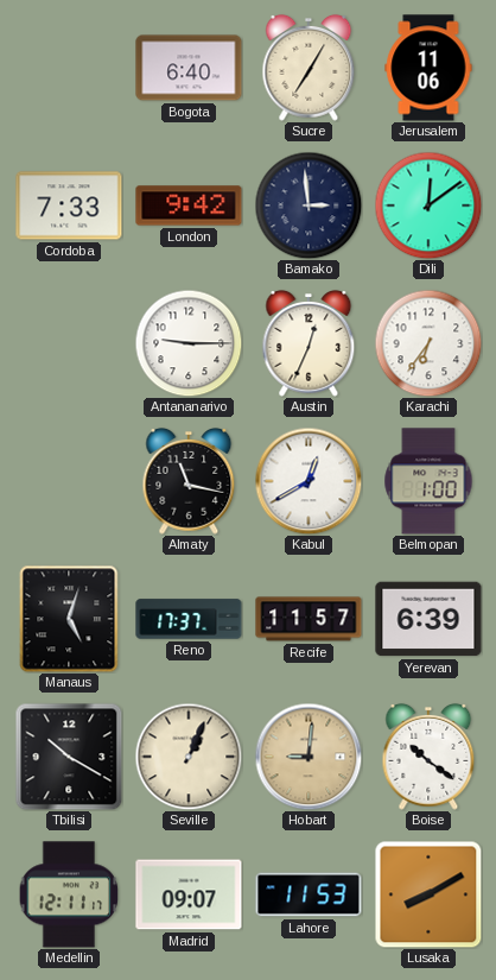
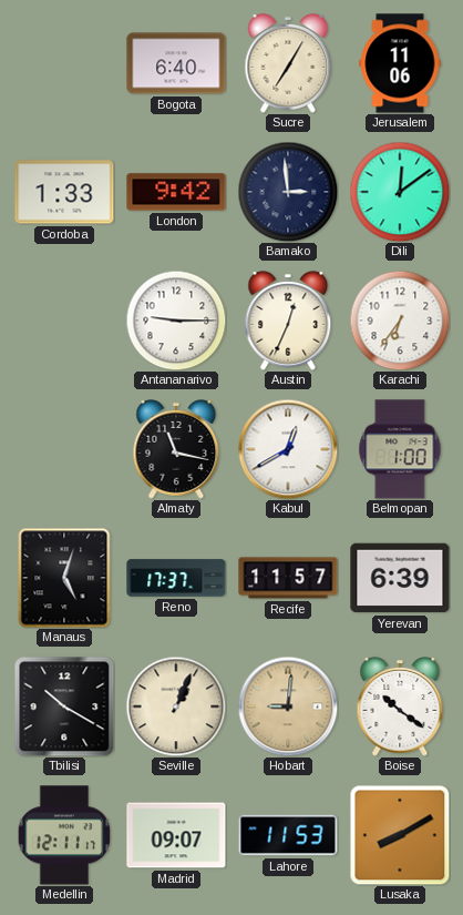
Cordoba: 7:33 -> 1:33
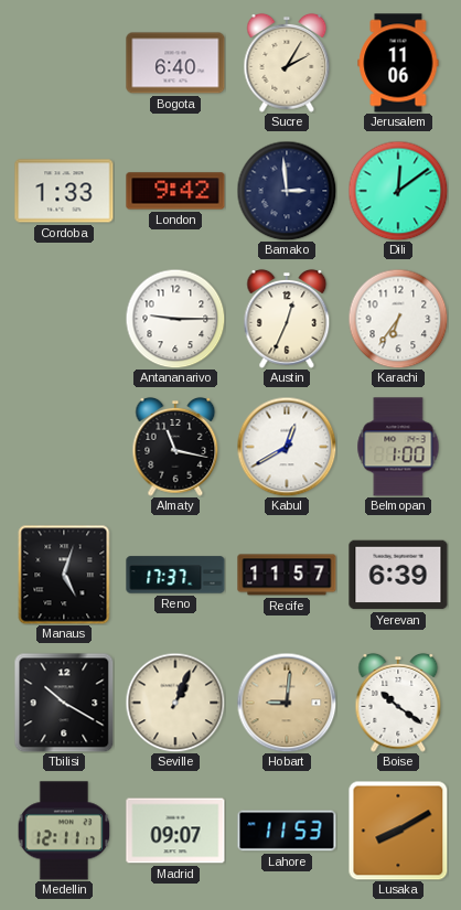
Sucre: 7:05 -> 2:05
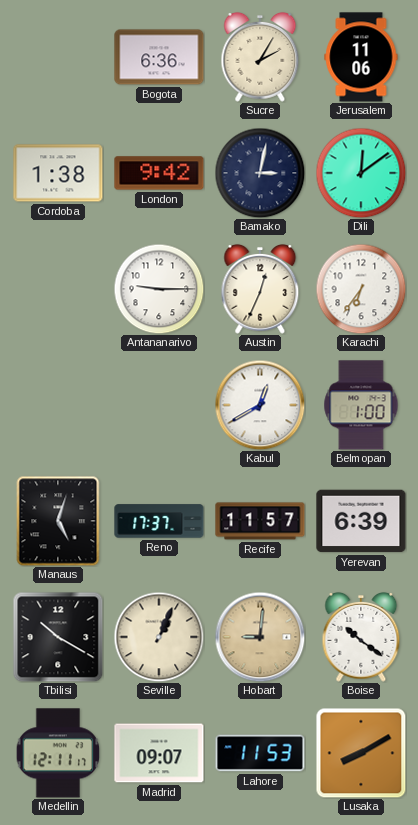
Bogota: 6:40 -> 6:36
Cordoba: 1:33 -> 1:38
Bamako: 2:59 -> 3:02
Almaty: 11:17 -> none
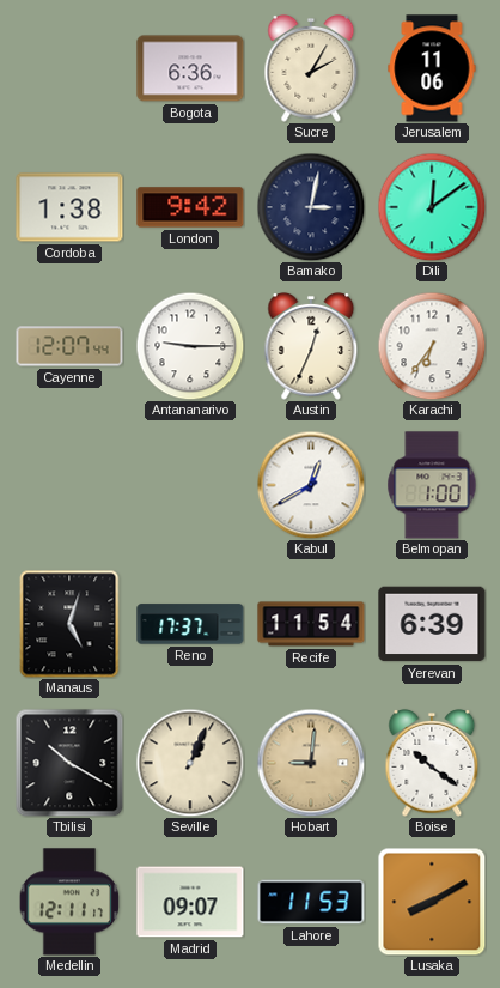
Cayenne: none -> 12:07
Recife: 11:57 -> 11:54
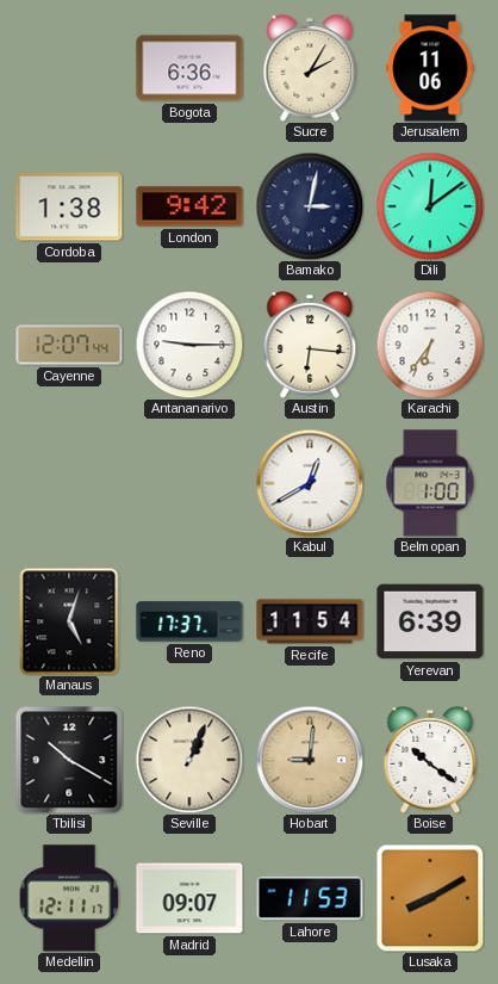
Austin: 12:34 -> 6:16
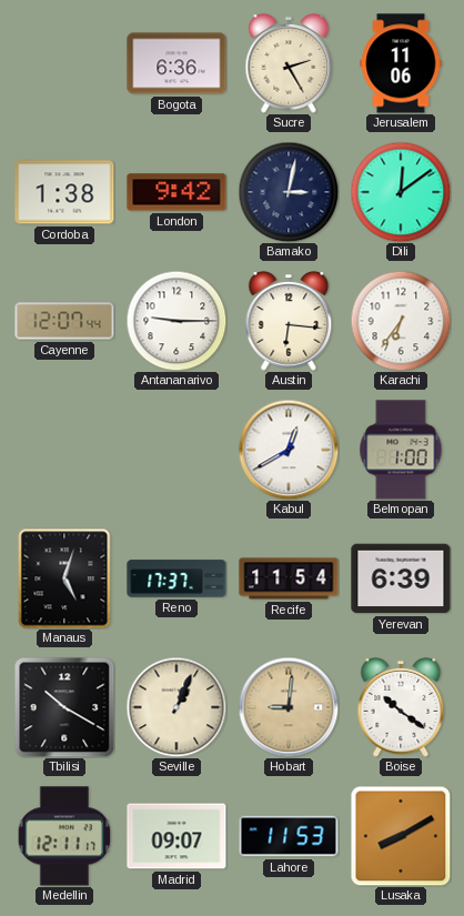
Sucre: 2:05 -> 2:25
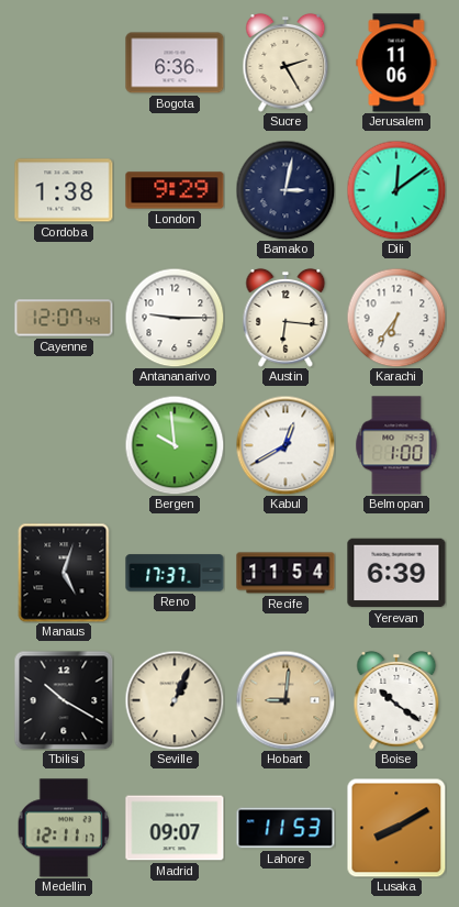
London: 9:42 -> 9:29
Bergen: none -> 9:59
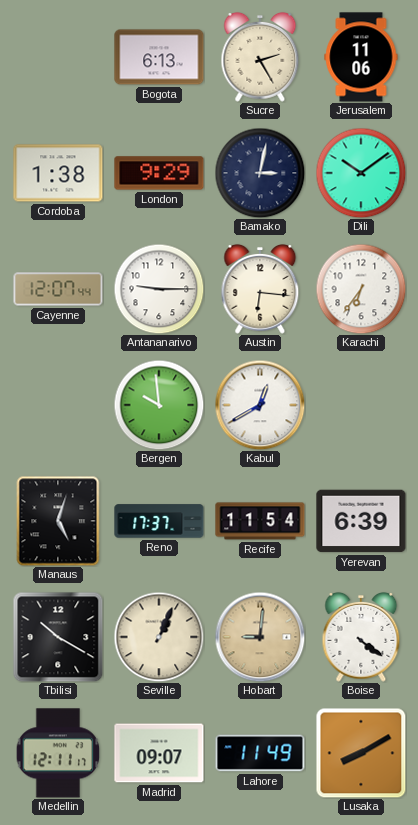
Bogota: 6:36 -> 6:13
Dili: 12:09 -> 10:09
Belmopan: 1:00 -> none
Boise: 10:21 -> 4:21
Lahore: 11:53 -> 11:49
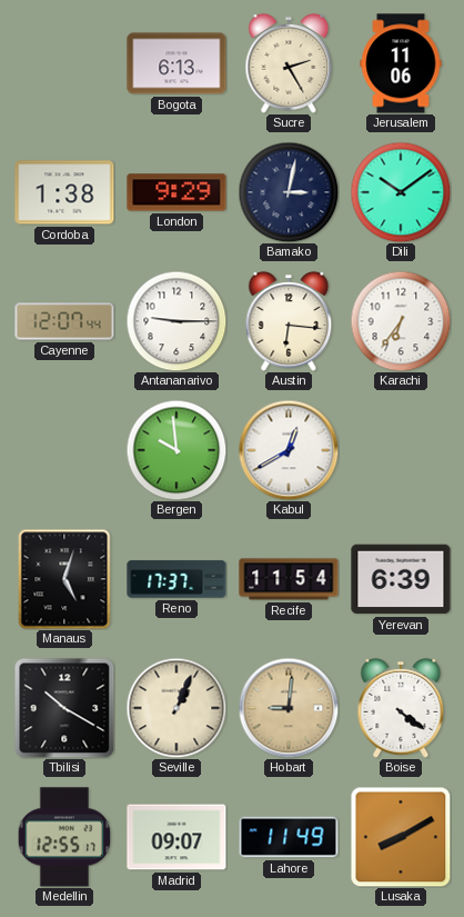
Medellin: 12:11 -> 12:55
